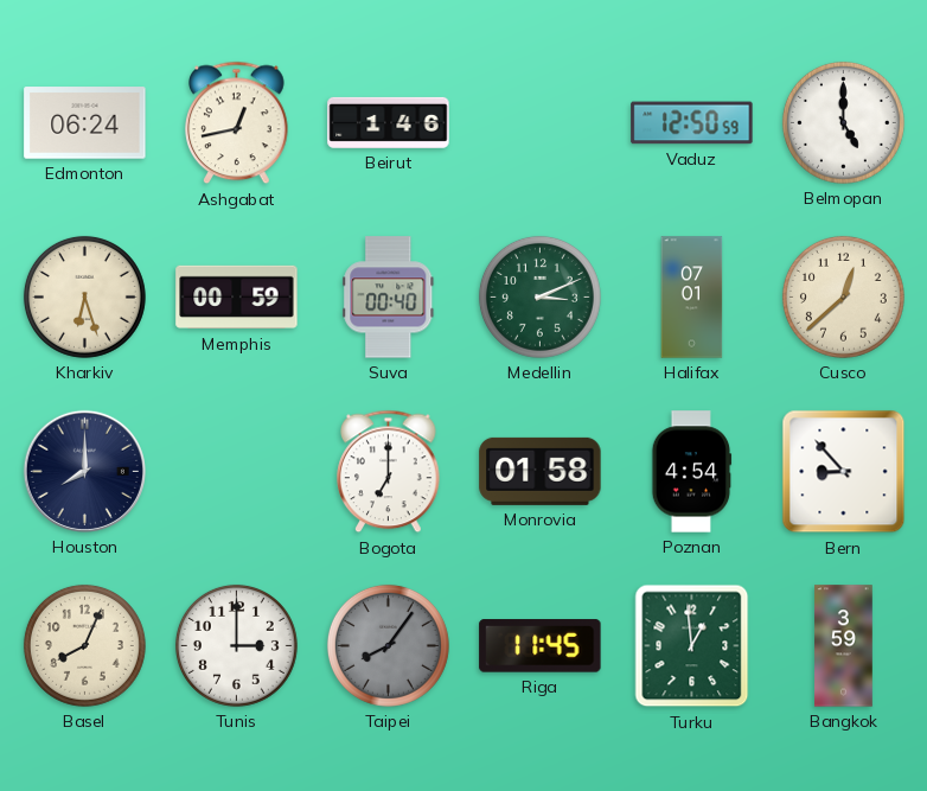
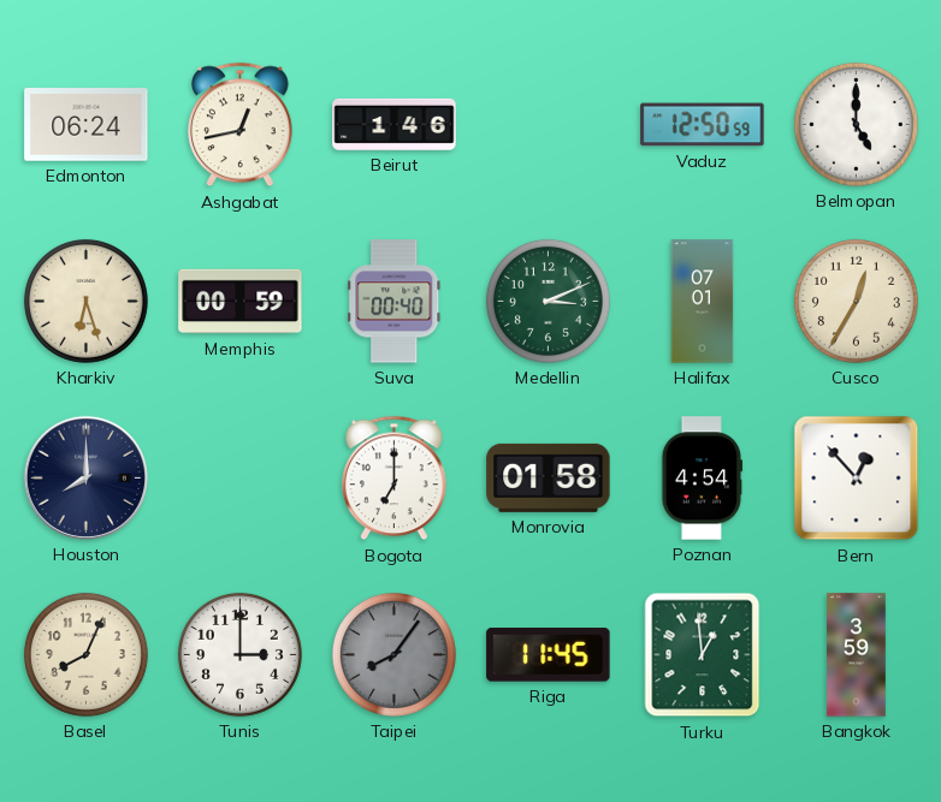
Cusco: 12:38 -> 12:35
Bern: 8:53 -> 12:53
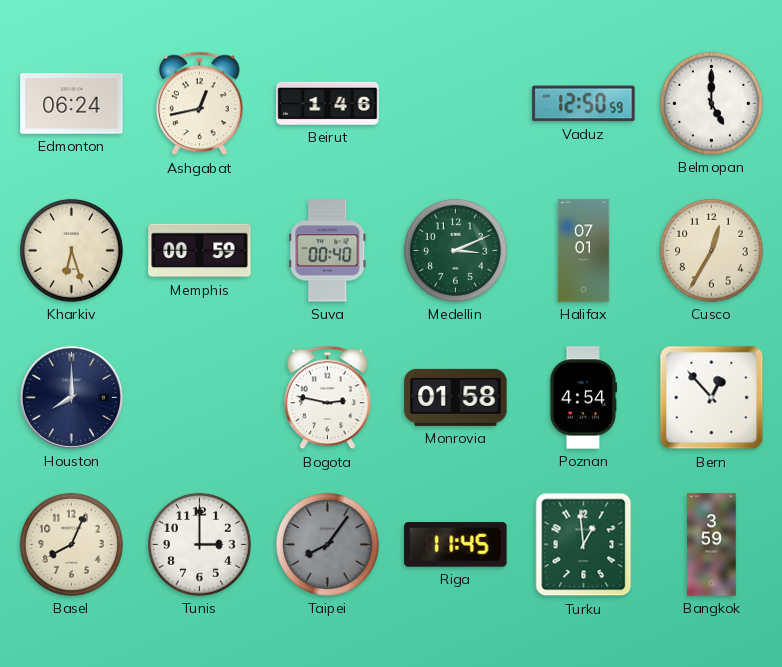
Bogota: 7:00 -> 2:47
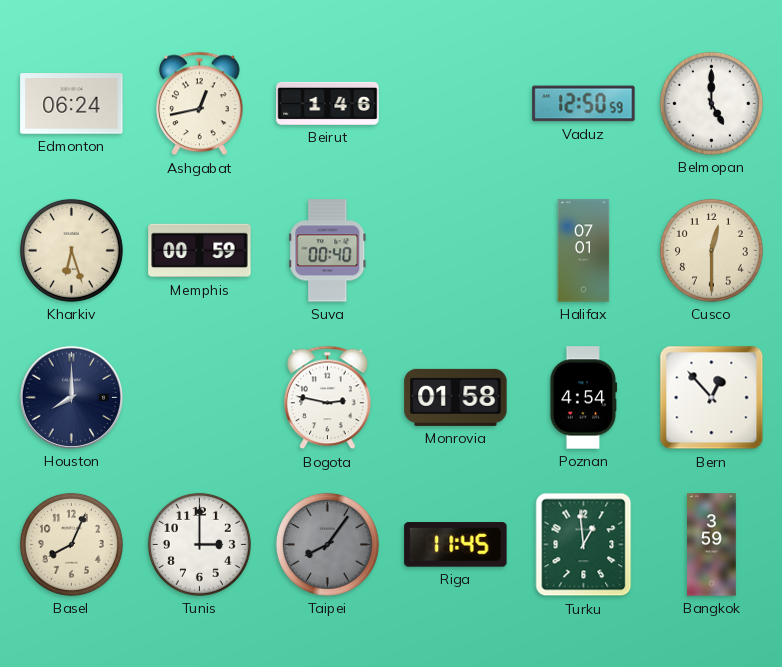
Medellin: 3:11 -> none
Cusco: 12:35 -> 12:30
